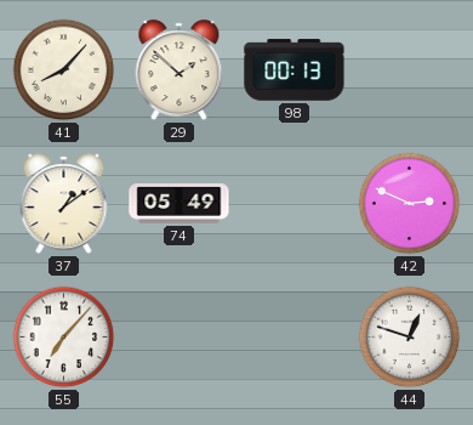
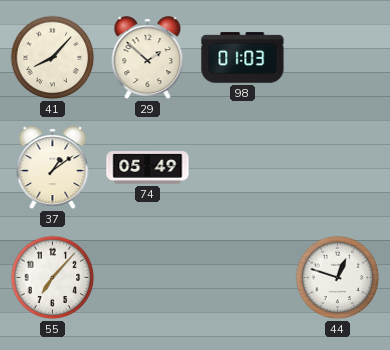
98: 00:13 -> 01:03
42: 2:49 -> none
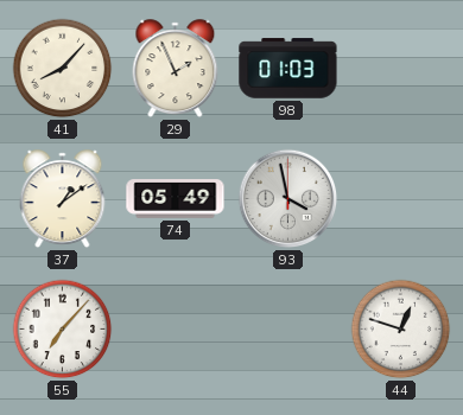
29: 1:52 -> 1:56
93: none -> 3:58
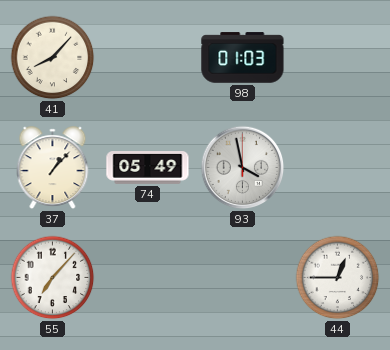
29: 1:56 -> none
37: 1:09 -> 1:07
44: 12:48 -> 12:45
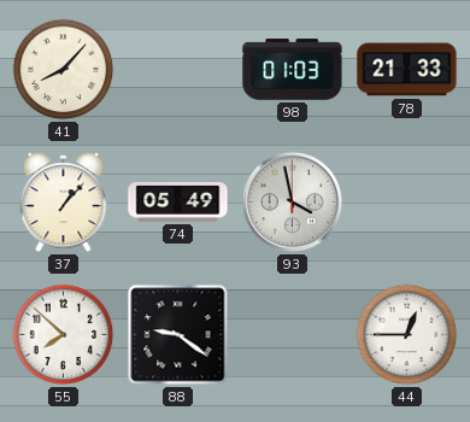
78: none -> 21:33
55: 7:07 -> 7:52
88: none -> 9:21
